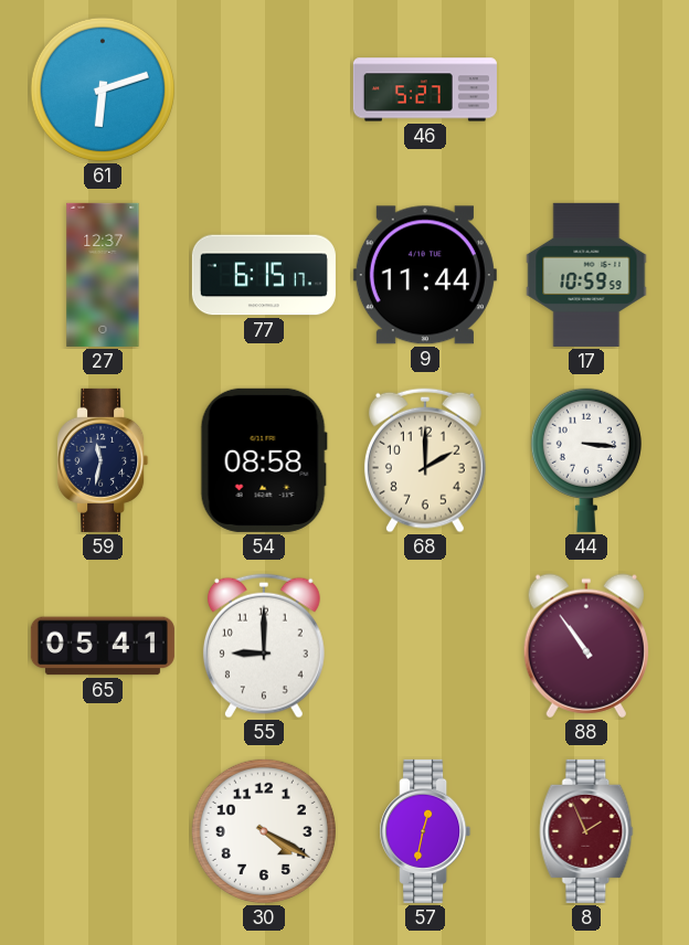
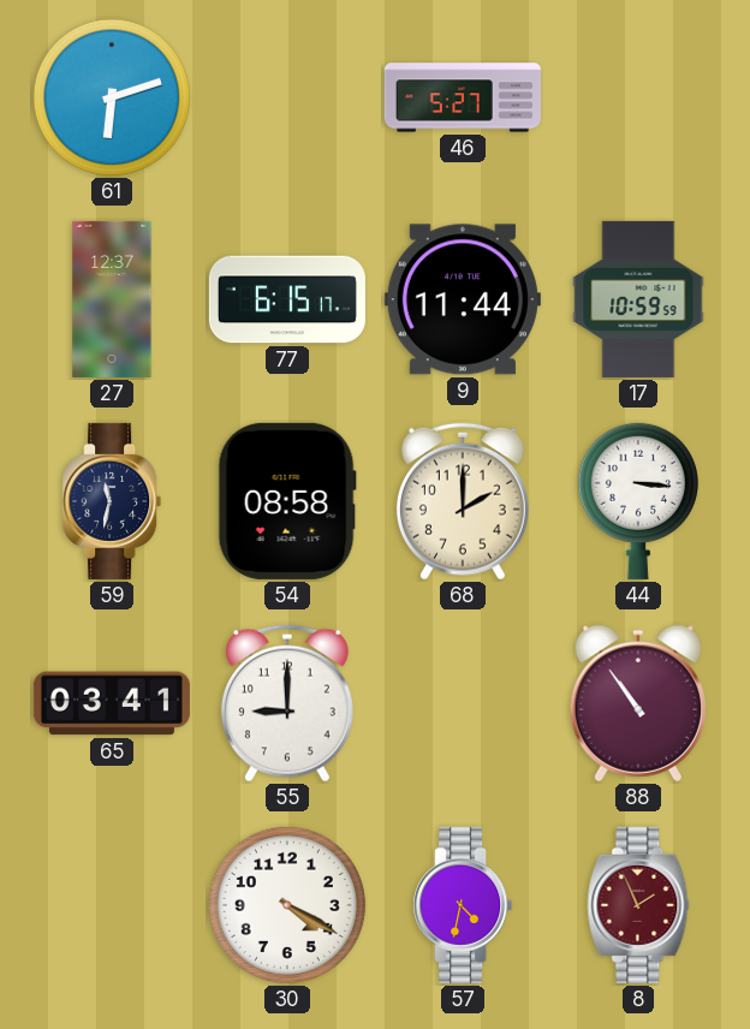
65: 05:41 -> 03:41
57: 12:32 -> 4:32
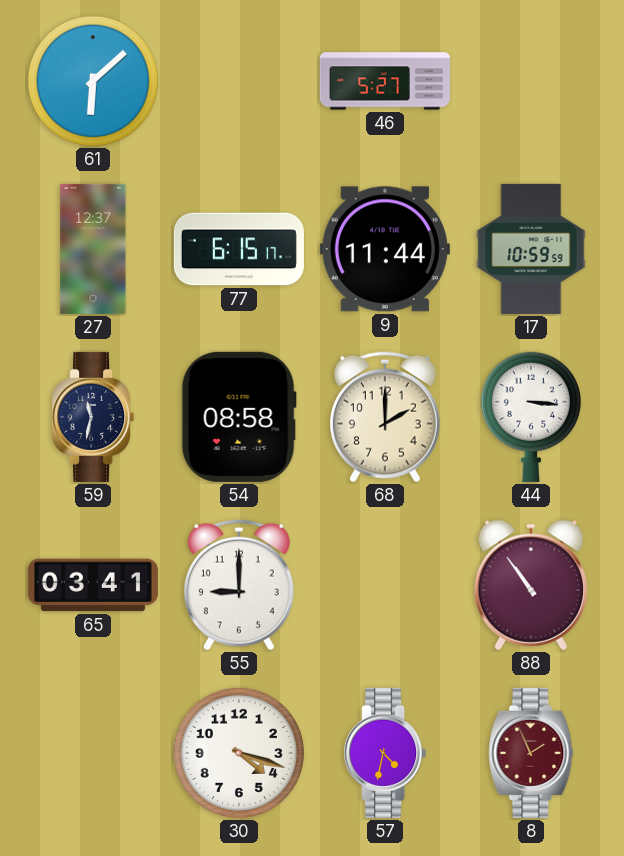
61: 6:12 -> 6:08
30: 4:20 -> 4:18
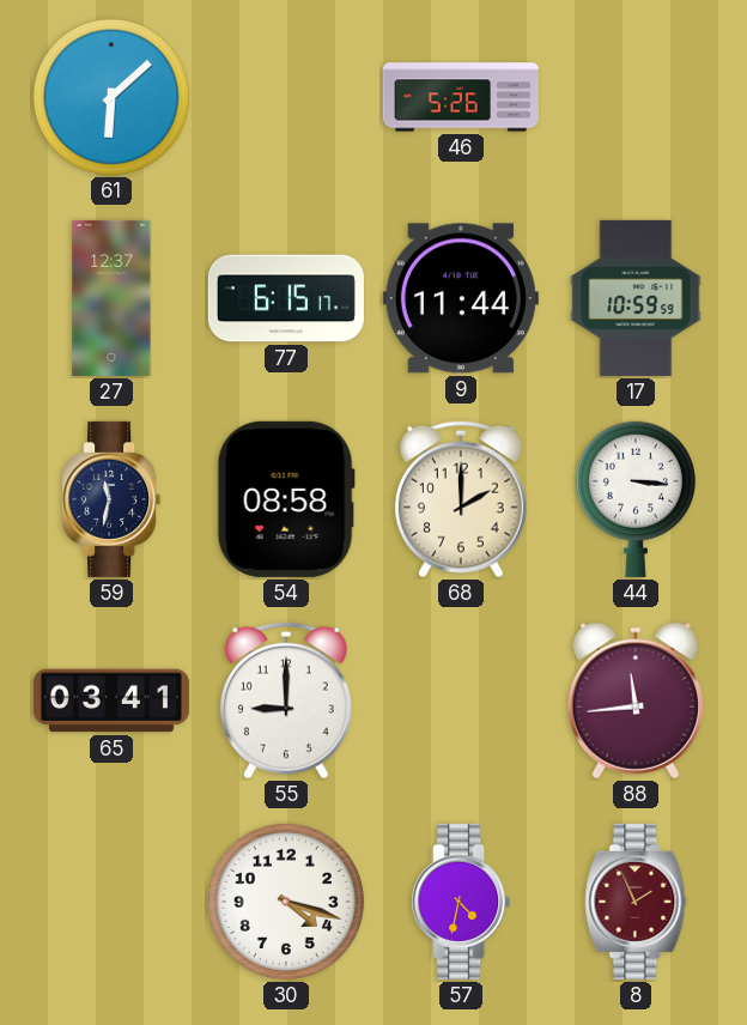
46: 5:27 -> 5:26
88: 10:54 -> 11:44
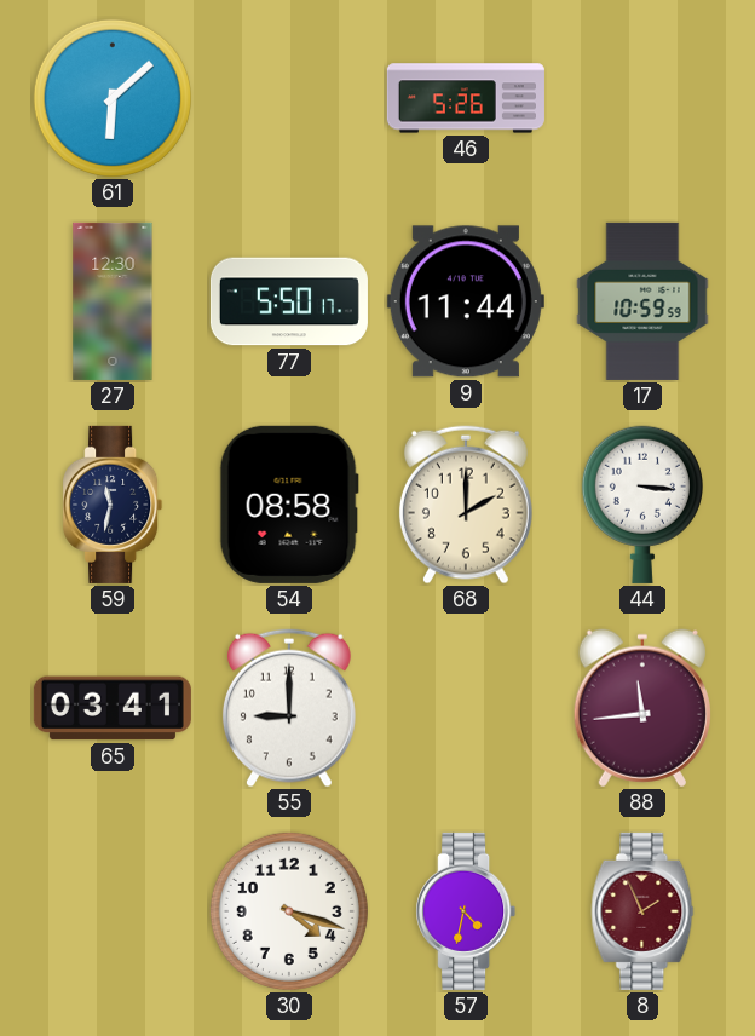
27: 12:37 -> 12:30
77: 6:15 -> 5:50
